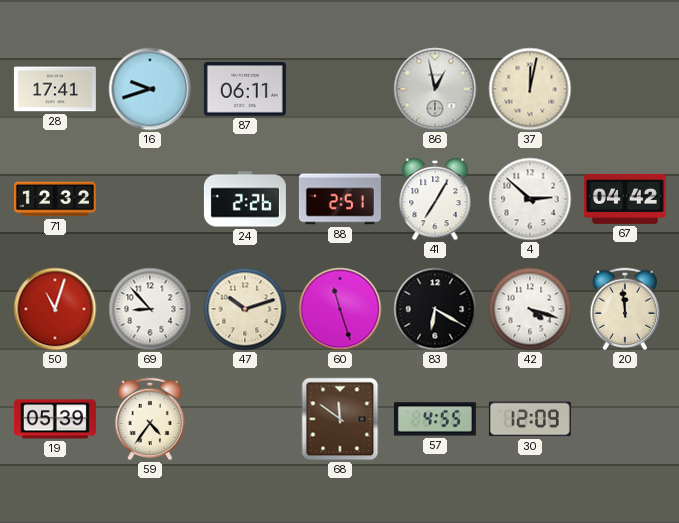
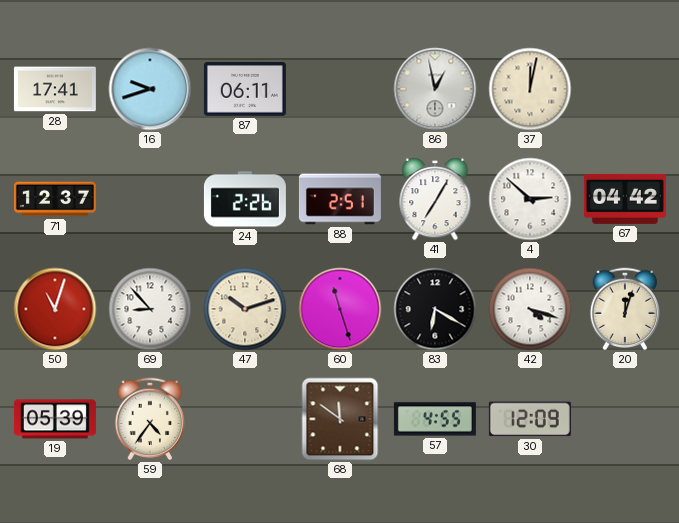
71: 12:32 -> 12:37
20: 11:59 -> 12:03
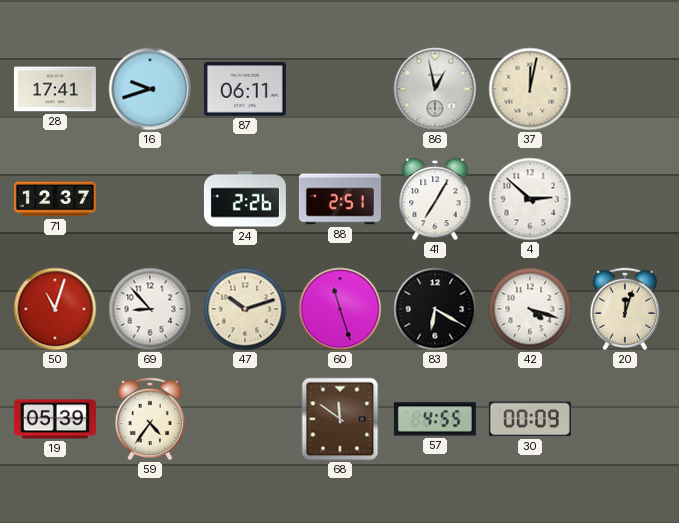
67: 04:42 -> none
30: 12:09 -> 00:09
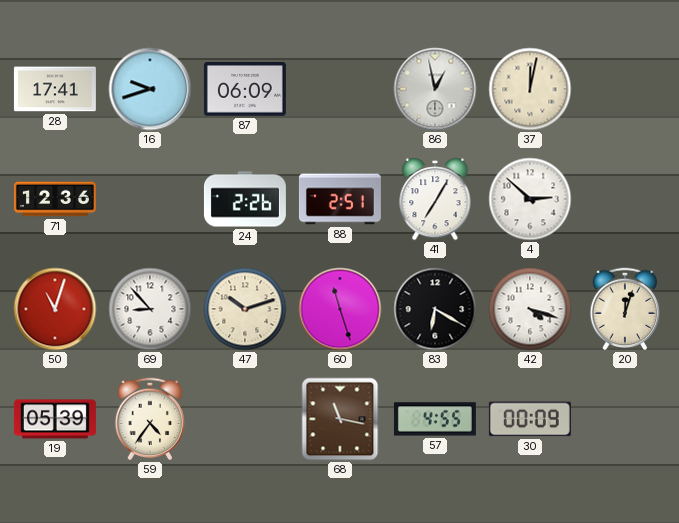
87: 06:11 -> 06:09
71: 12:37 -> 12:36
68: 11:51 -> 11:17
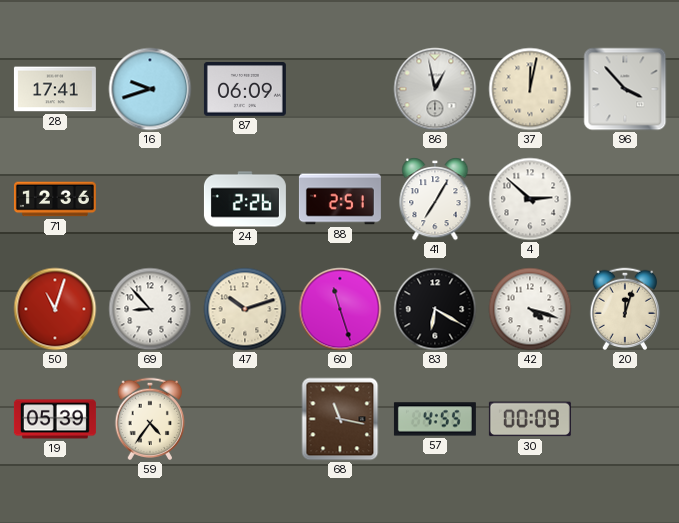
96: none -> 3:53
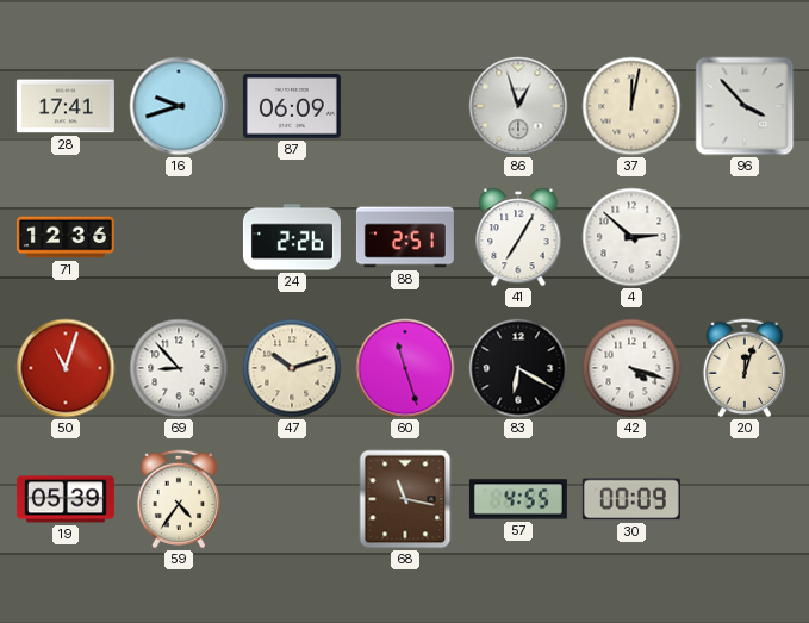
86: 12:58 -> 12:57
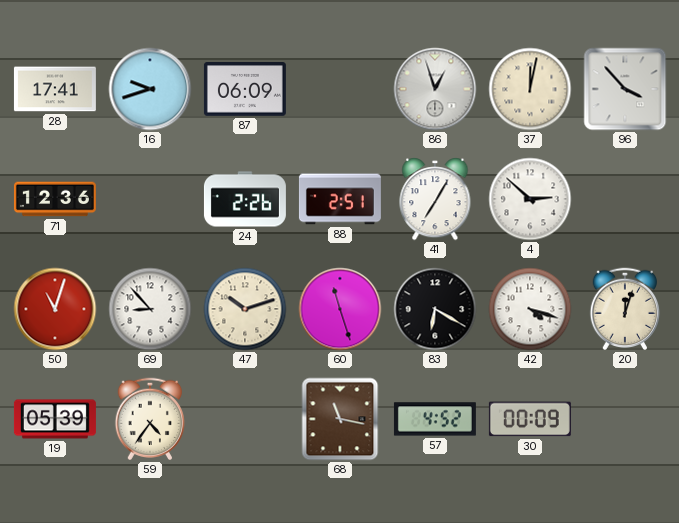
57: 4:55 -> 4:52
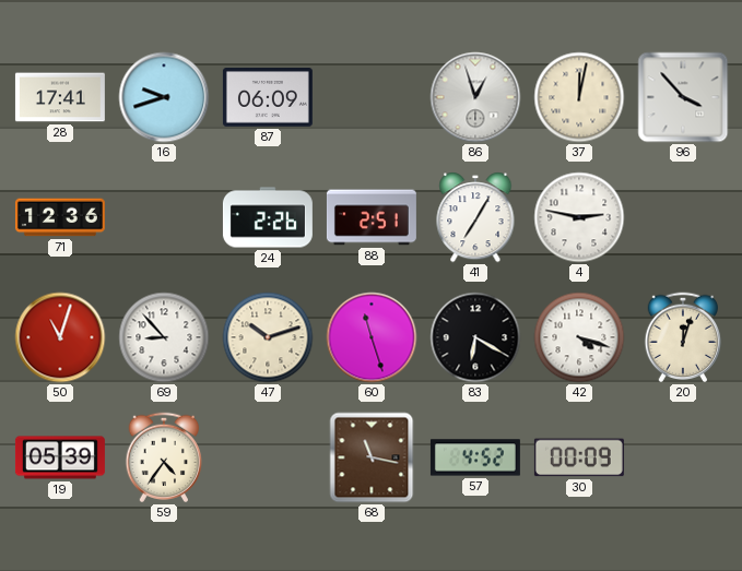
4: 2:52 -> 2:47
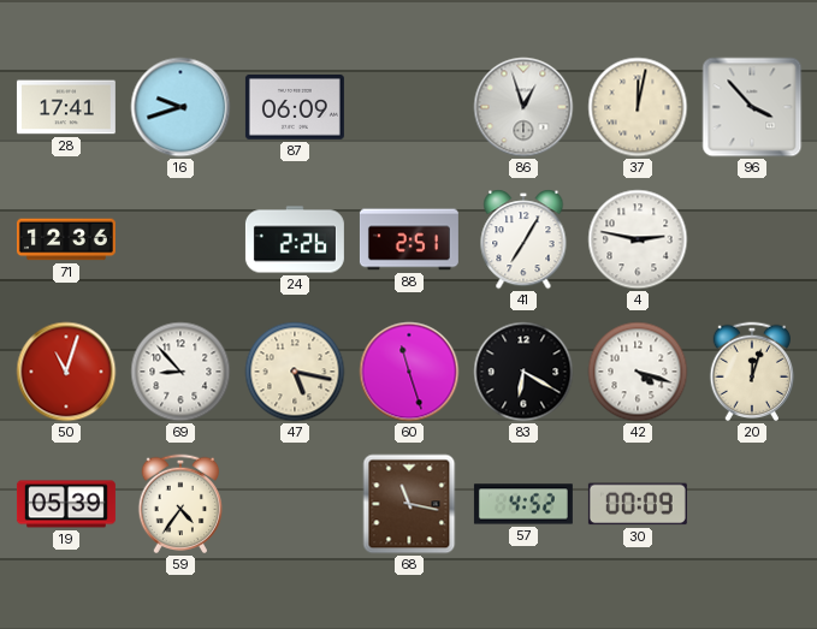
47: 10:12 -> 5:17
